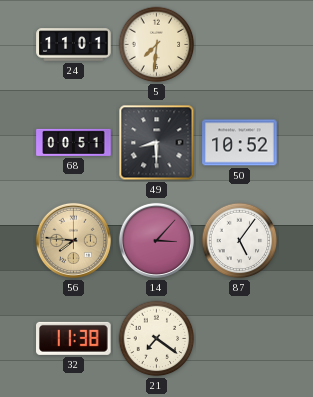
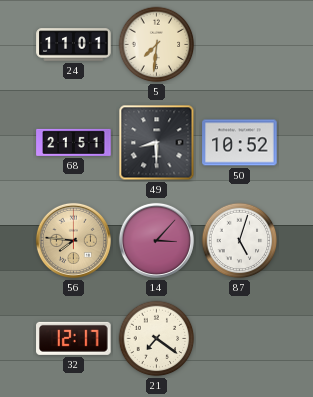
68: 00:51 -> 21:51
87: 5:06 -> 5:03
32: 11:38 -> 12:17
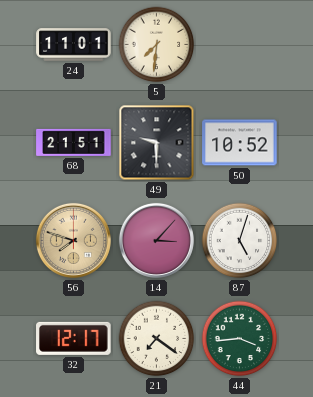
49: 8:30 -> 9:30
56: 7:46 -> 7:48
44: none -> 3:44
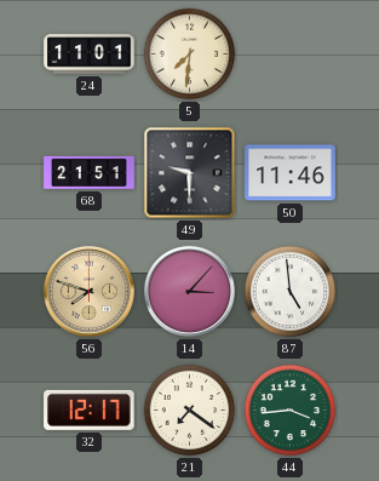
50: 10:52 -> 11:46
87: 5:03 -> 4:59
